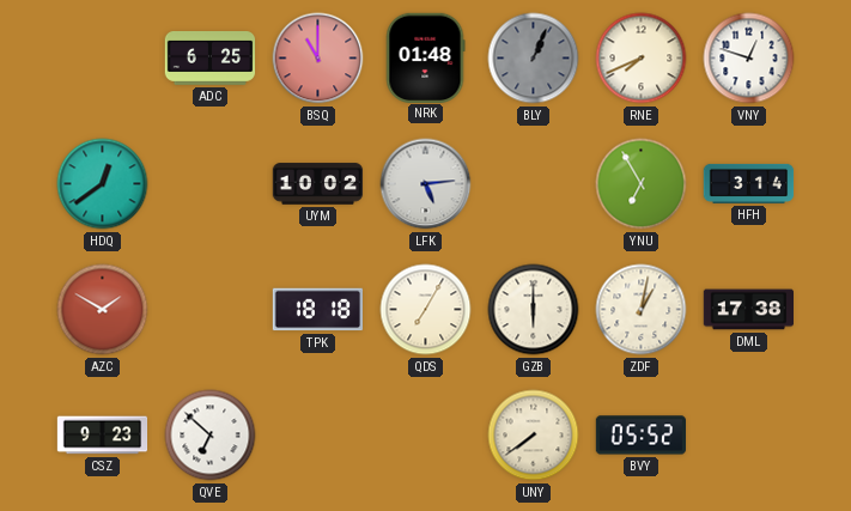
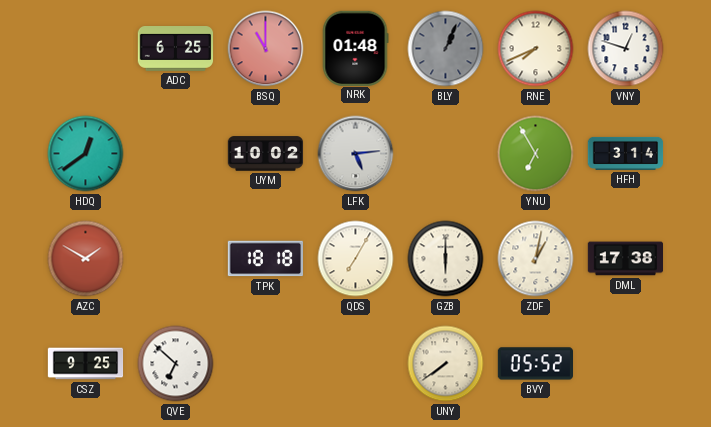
CSZ: 9:23 -> 9:25
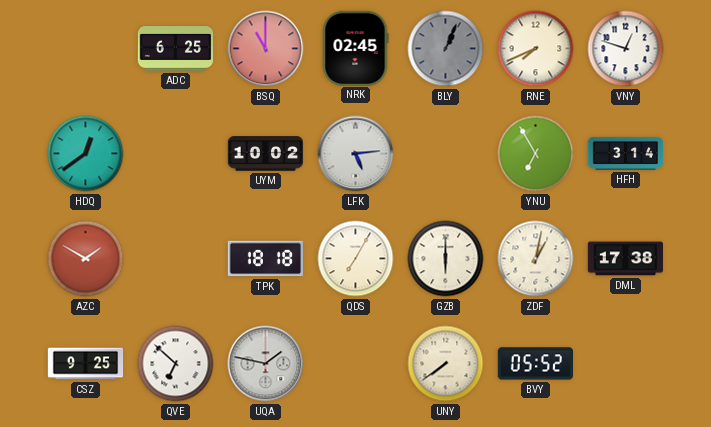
NRK: 01:48 -> 02:45
UQA: none -> 1:47
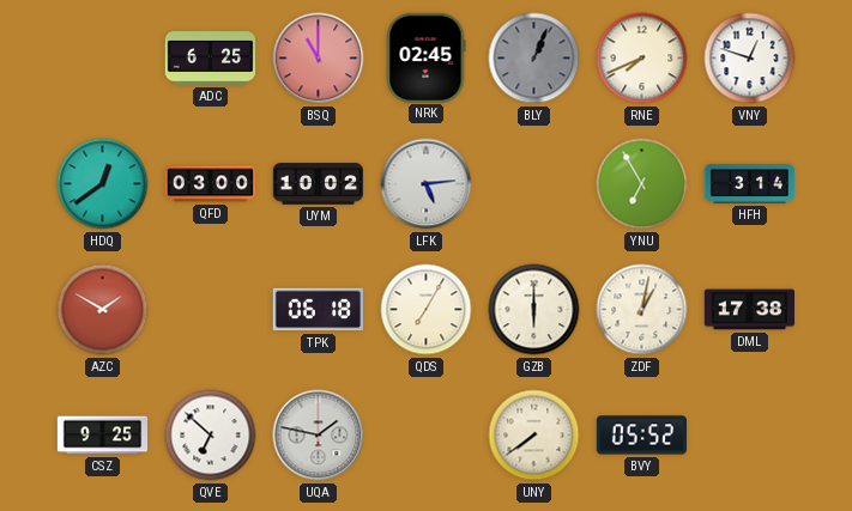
QFD: none -> 03:00
TPK: 18:18 -> 06:18
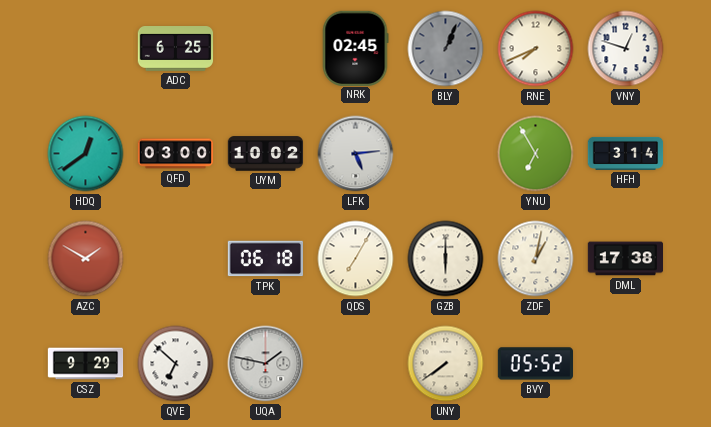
BSQ: 11:00 -> none
CSZ: 9:25 -> 9:29
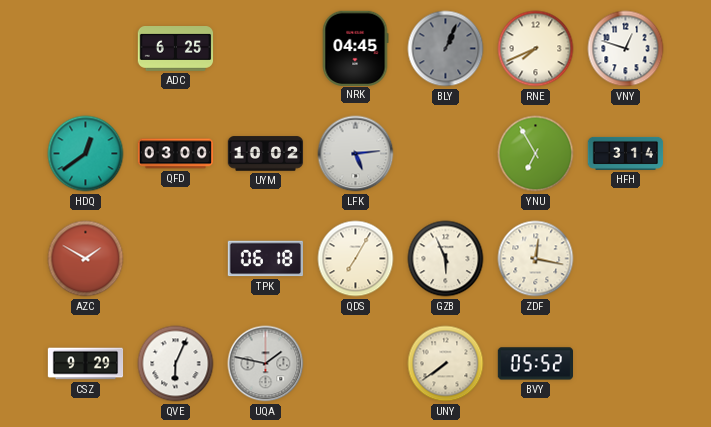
NRK: 02:45 -> 04:45
GZB: 6:00 -> 5:56
ZDF: 1:02 -> 12:17
DML: 17:38 -> none
QVE: 6:52 -> 6:04
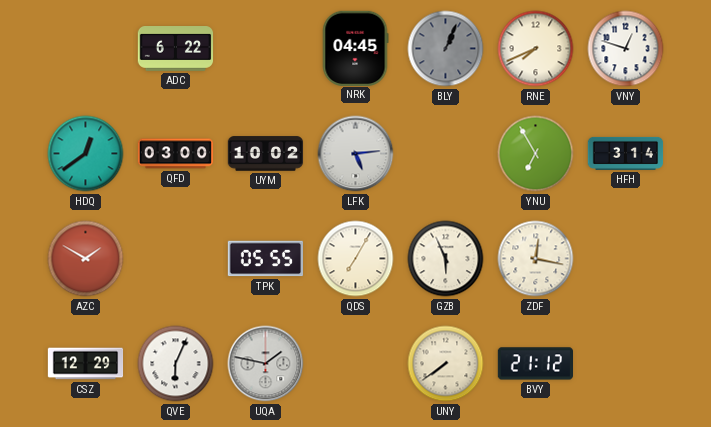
ADC: 6:25 -> 6:22
TPK: 06:18 -> 05:55
CSZ: 9:29 -> 12:29
BVY: 05:52 -> 21:12
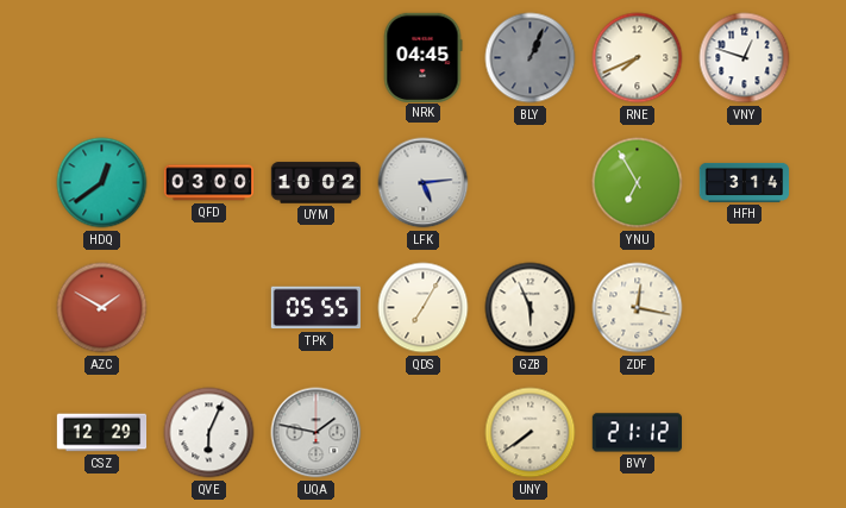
ADC: 6:22 -> none
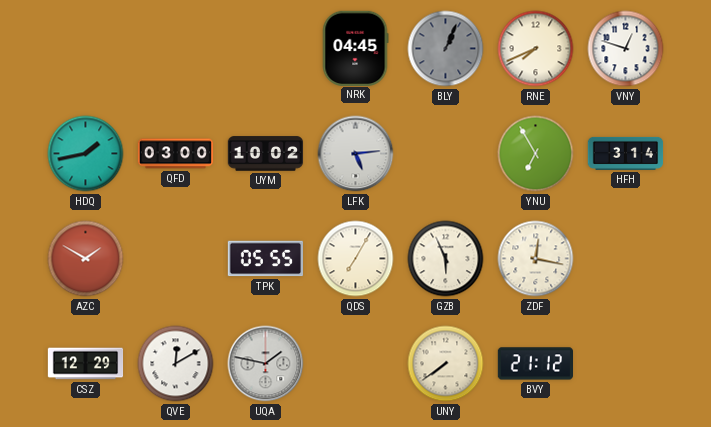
HDQ: 12:39 -> 1:43
QVE: 6:04 -> 12:10
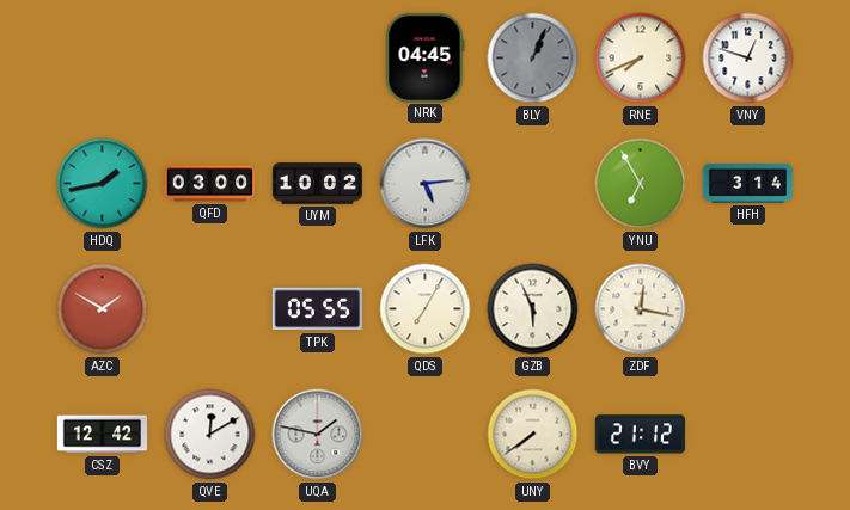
CSZ: 12:29 -> 12:42
